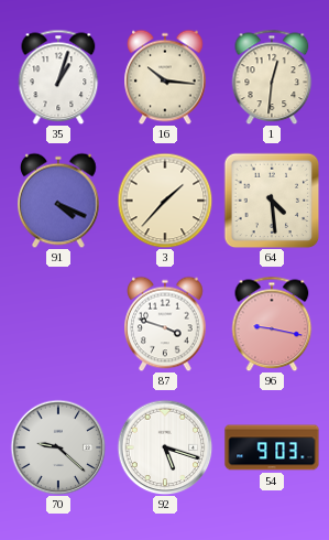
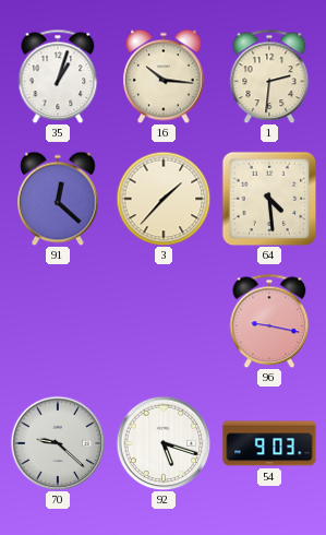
1: 12:31 -> 2:31
91: 4:19 -> 12:22
87: 3:48 -> none
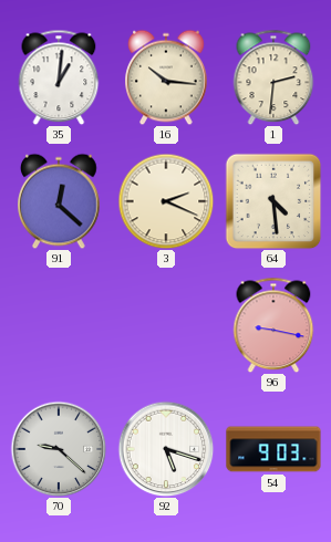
35: 1:03 -> 1:01
3: 1:37 -> 2:19
